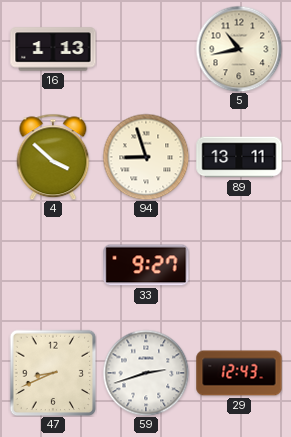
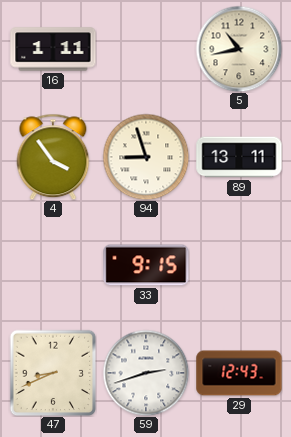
16: 1:13 -> 1:11
4: 3:52 -> 3:54
33: 9:27 -> 9:15
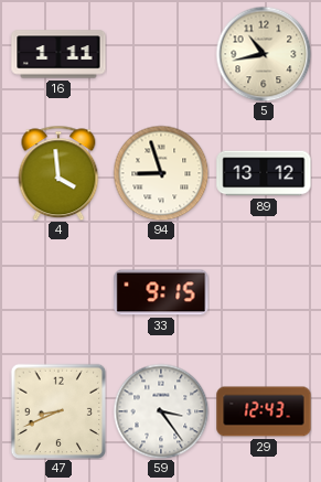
4: 3:54 -> 3:59
89: 13:11 -> 13:12
59: 2:42 -> 3:24
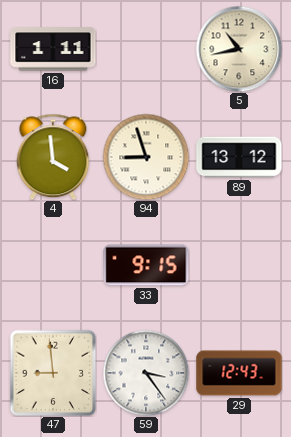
47: 8:41 -> 8:59
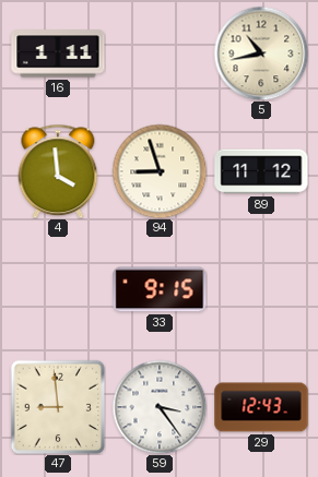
89: 13:12 -> 11:12
